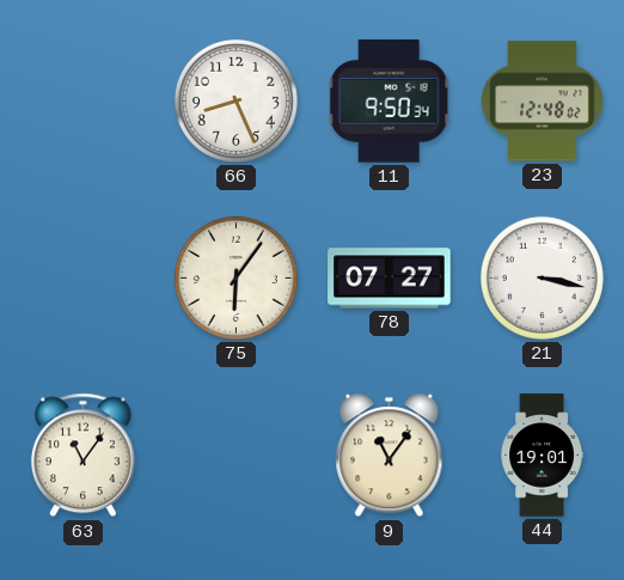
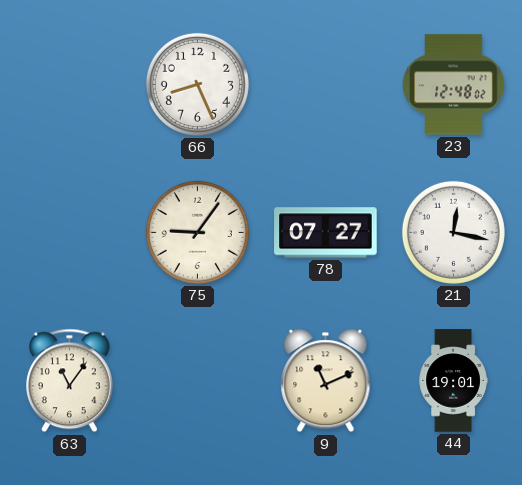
11: 9:50 -> none
75: 6:06 -> 9:06
21: 3:17 -> 12:17
9: 11:06 -> 11:11
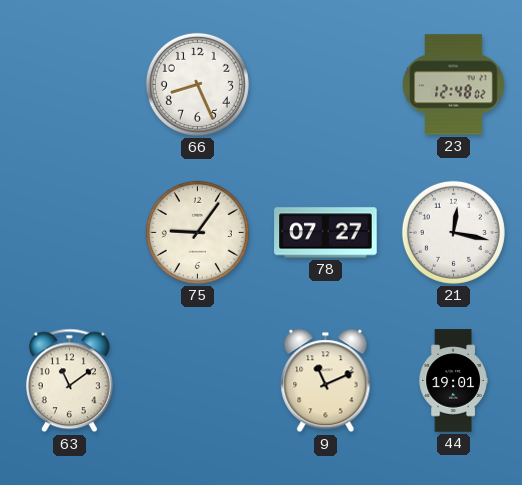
63: 11:06 -> 11:09
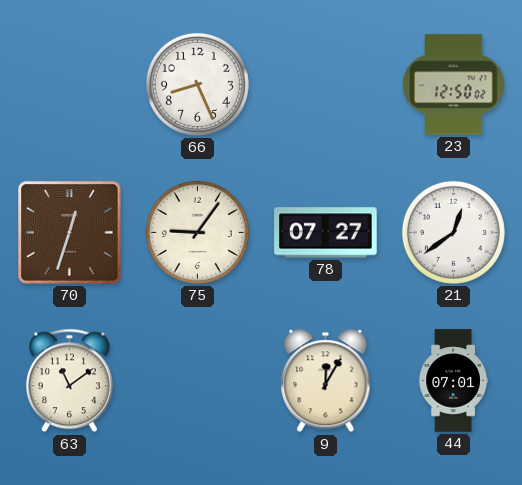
23: 12:48 -> 12:50
70: none -> 12:33
21: 12:17 -> 12:39
9: 11:11 -> 12:05
44: 19:01 -> 07:01
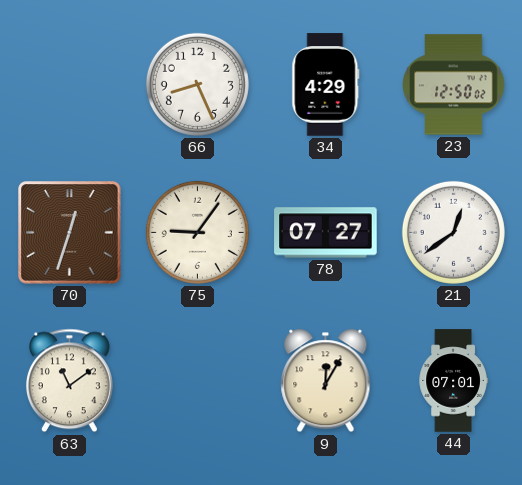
34: none -> 4:29
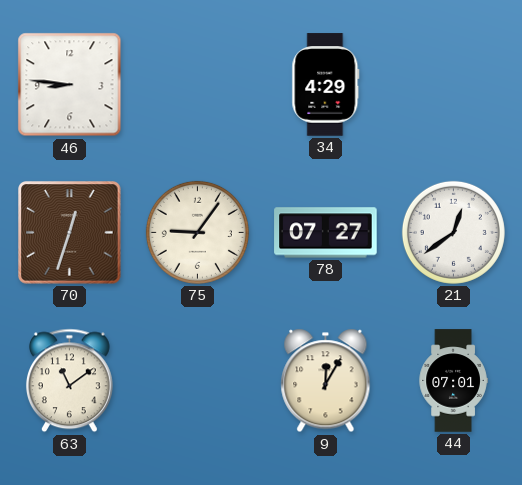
46: none -> 8:46
66: 8:26 -> none
23: 12:50 -> none
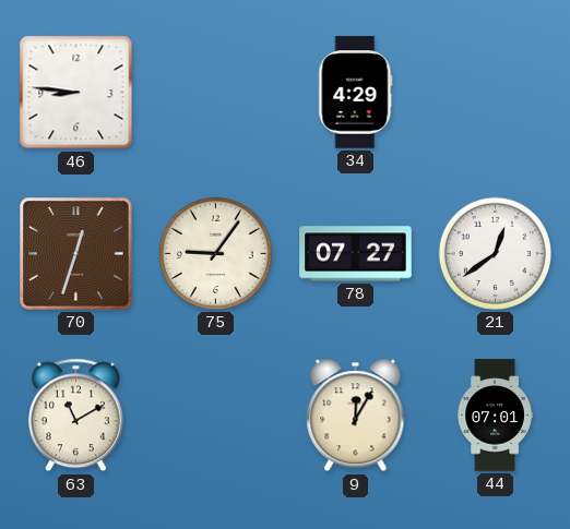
63: 11:09 -> 11:10
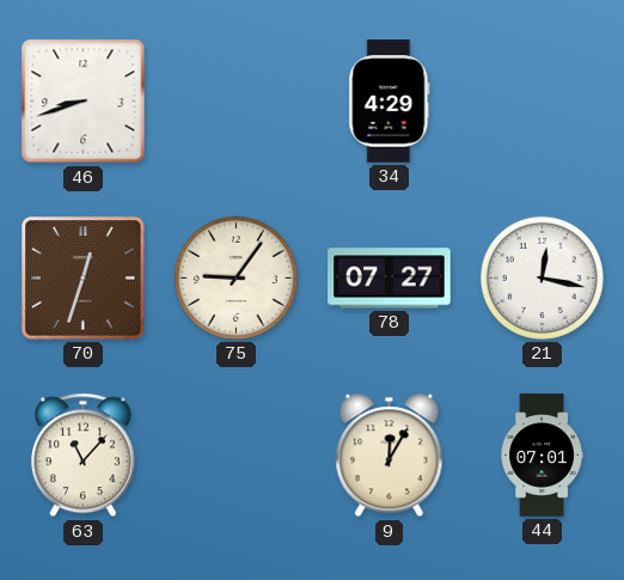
46: 8:46 -> 8:42
21: 12:39 -> 12:17
63: 11:10 -> 11:07
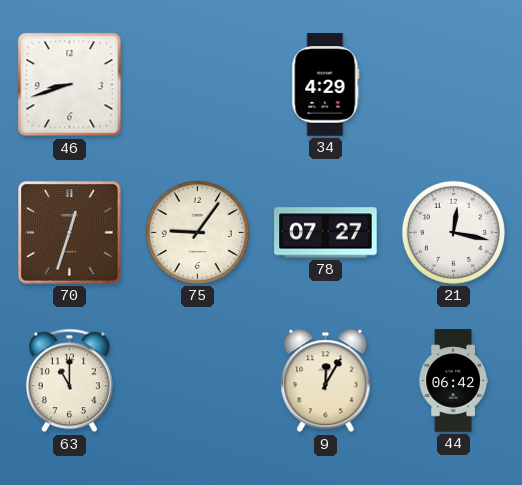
63: 11:07 -> 11:00
44: 07:01 -> 06:42
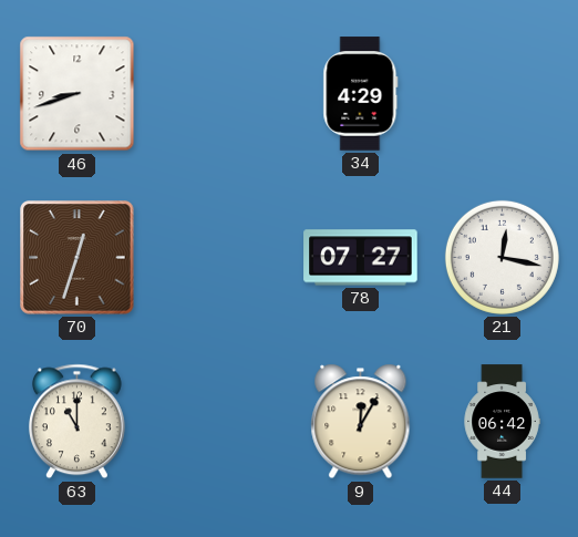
75: 9:06 -> none
